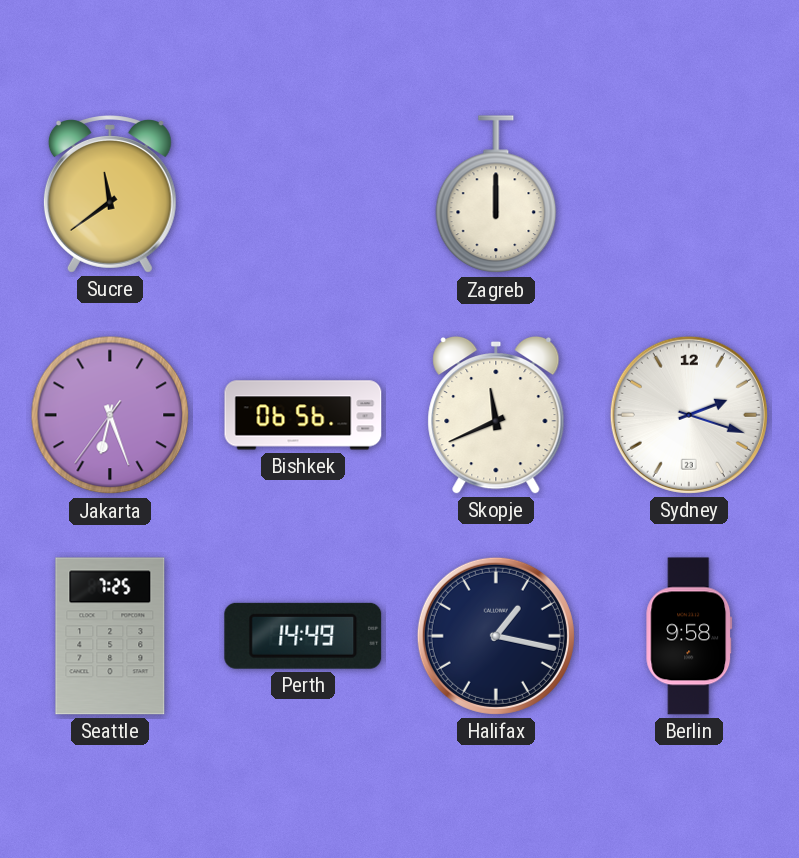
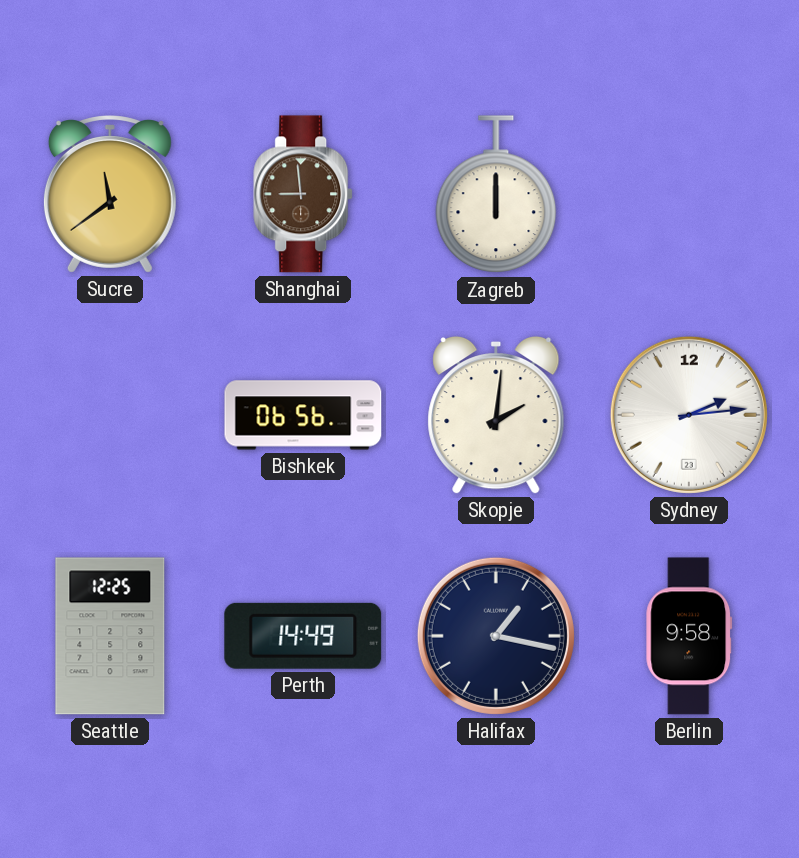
Shanghai: none -> 8:59
Jakarta: 6:26 -> none
Skopje: 11:41 -> 2:01
Sydney: 2:18 -> 2:14
Seattle: 7:25 -> 12:25
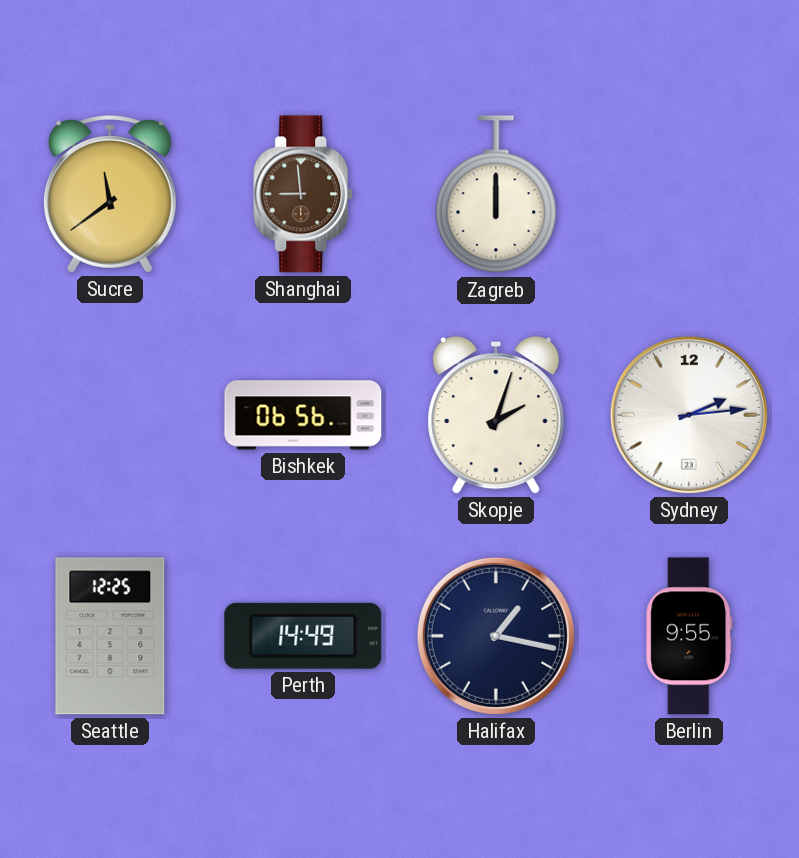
Skopje: 2:01 -> 2:03
Berlin: 9:58 -> 9:55
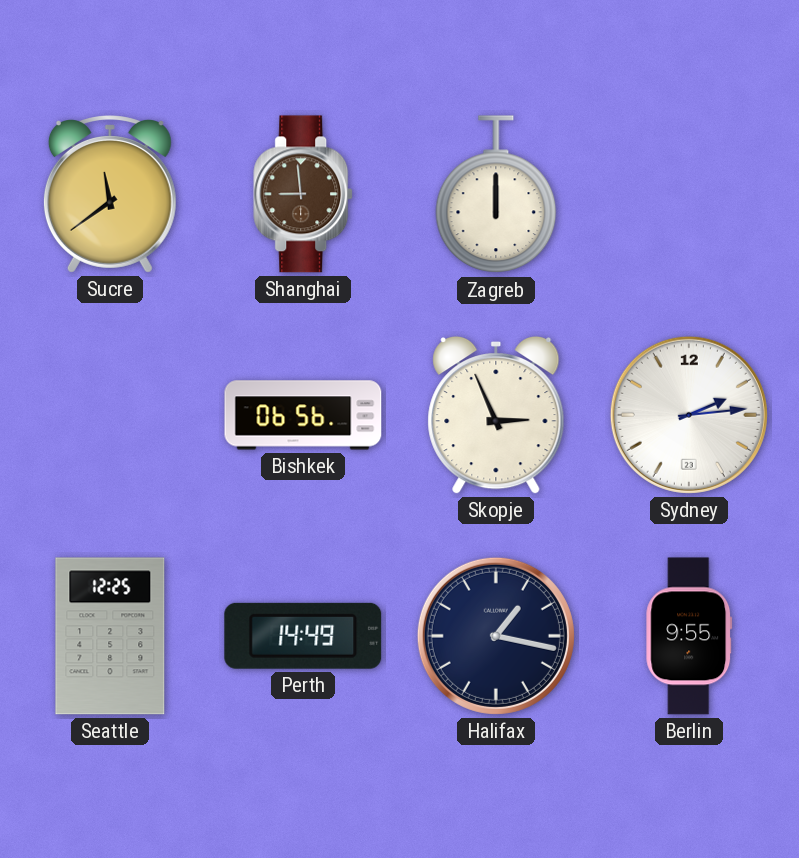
Skopje: 2:03 -> 2:56
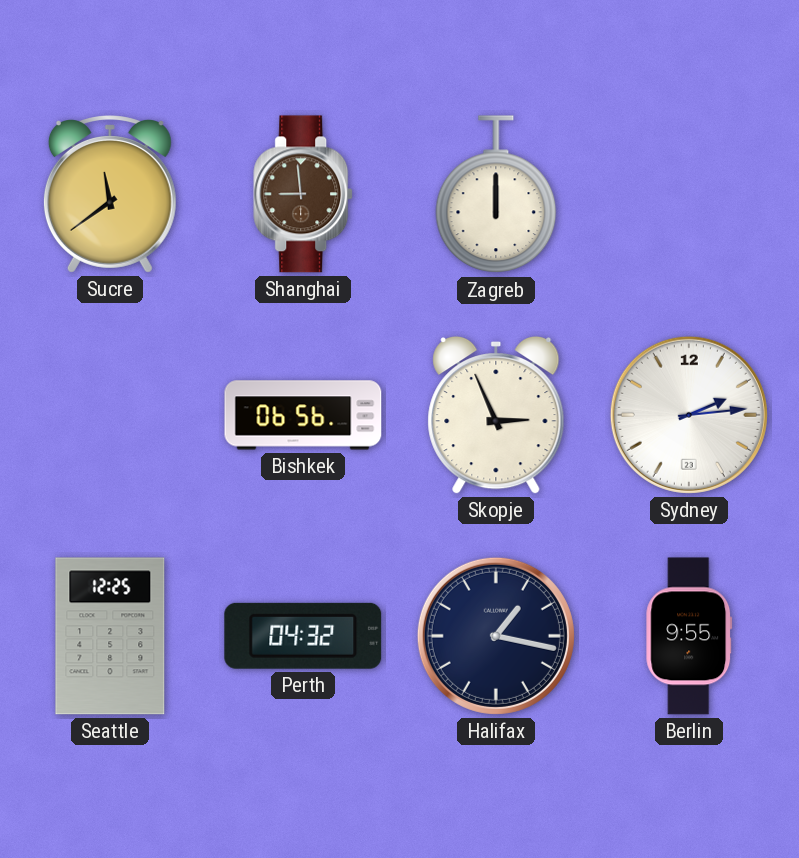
Perth: 14:49 -> 04:32
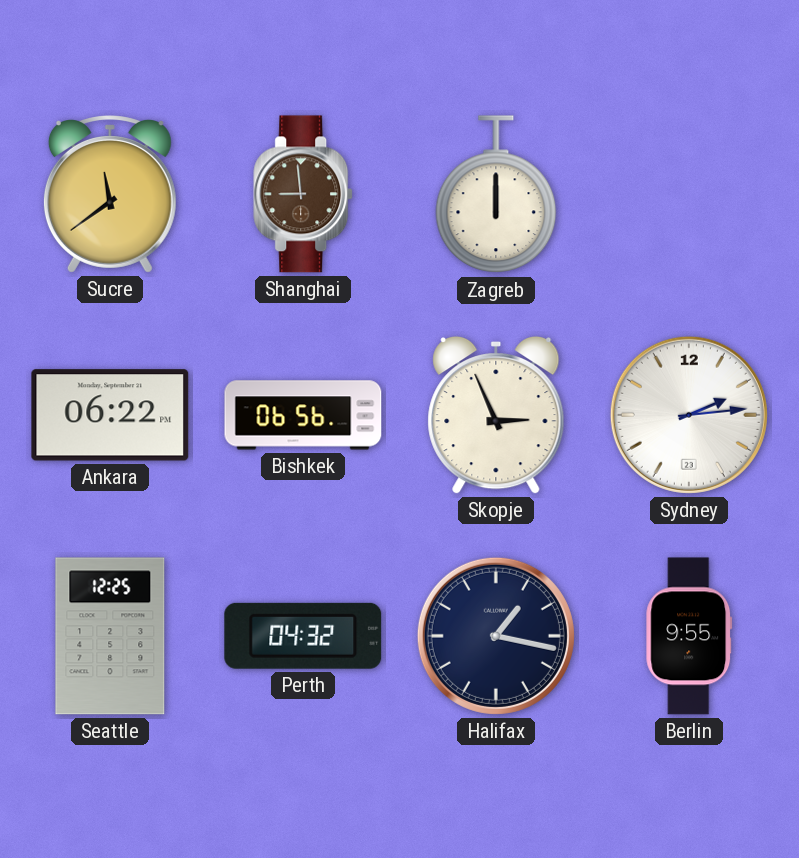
Ankara: none -> 06:22
